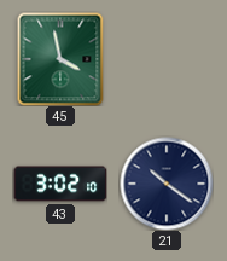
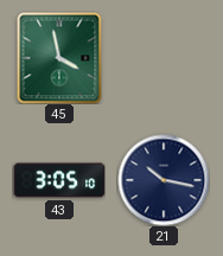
43: 3:02 -> 3:05
21: 10:21 -> 10:17
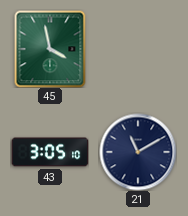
21: 10:17 -> 11:10
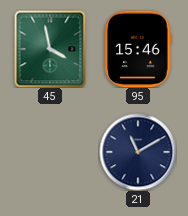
95: none -> 15:46
43: 3:05 -> none
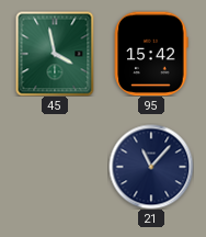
95: 15:46 -> 15:42
21: 11:10 -> 11:07
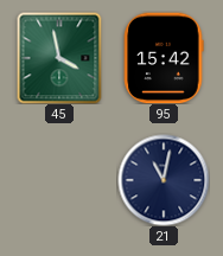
21: 11:07 -> 11:02
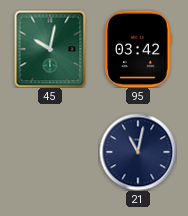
45: 3:58 -> 10:02
95: 15:42 -> 03:42
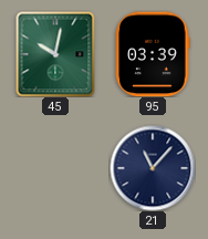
95: 03:42 -> 03:39
21: 11:02 -> 11:07
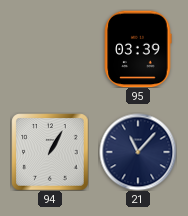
45: 10:02 -> none
94: none -> 1:05
